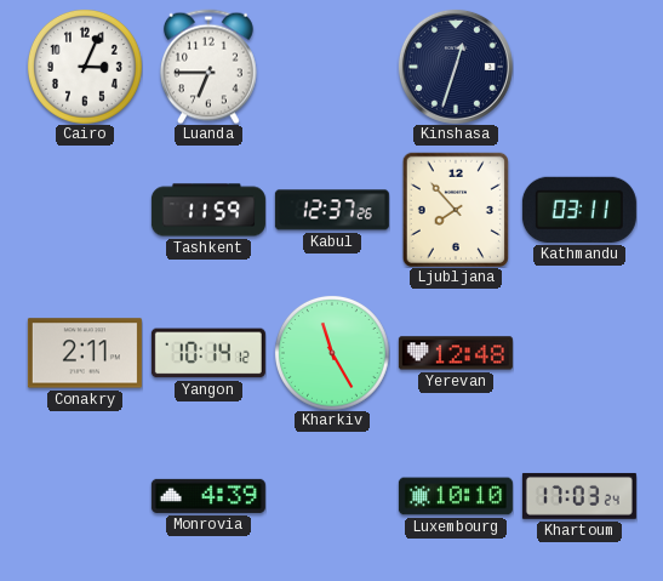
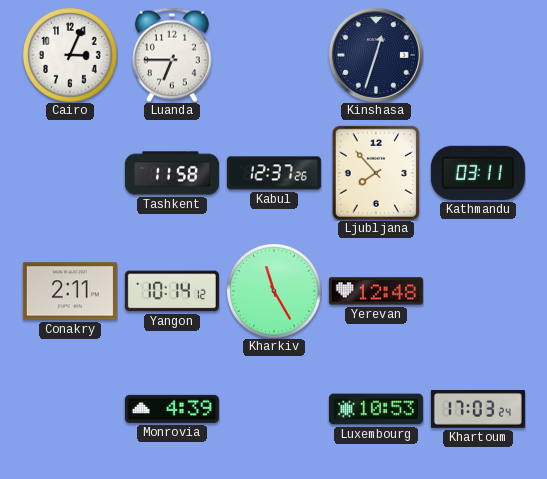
Tashkent: 11:59 -> 11:58
Luxembourg: 10:10 -> 10:53
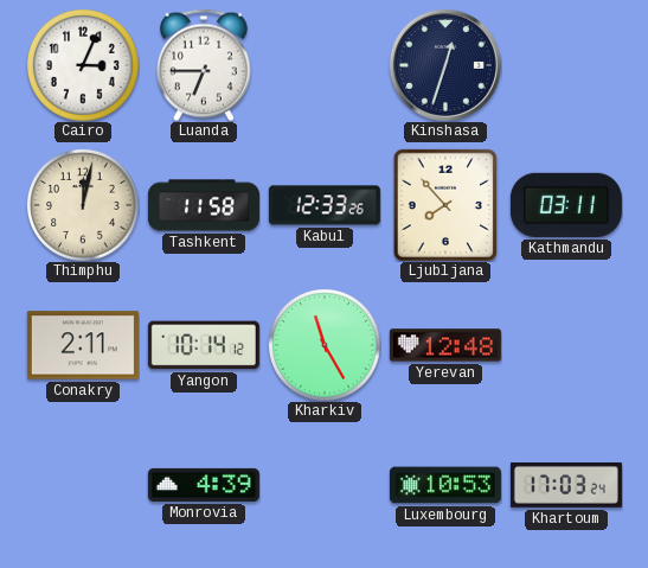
Thimphu: none -> 12:02
Kabul: 12:37 -> 12:33
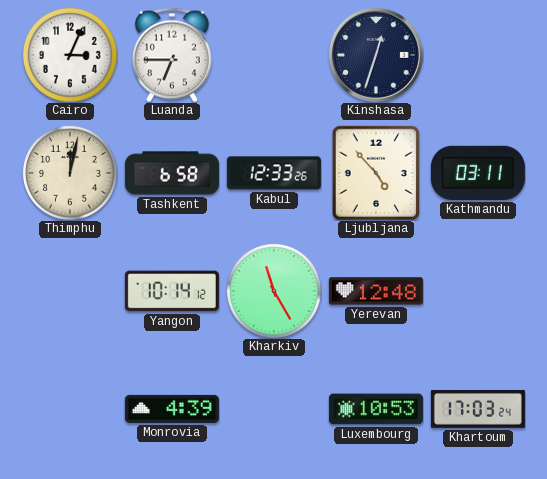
Tashkent: 11:58 -> 6:58
Ljubljana: 7:53 -> 4:53
Conakry: 2:11 -> none
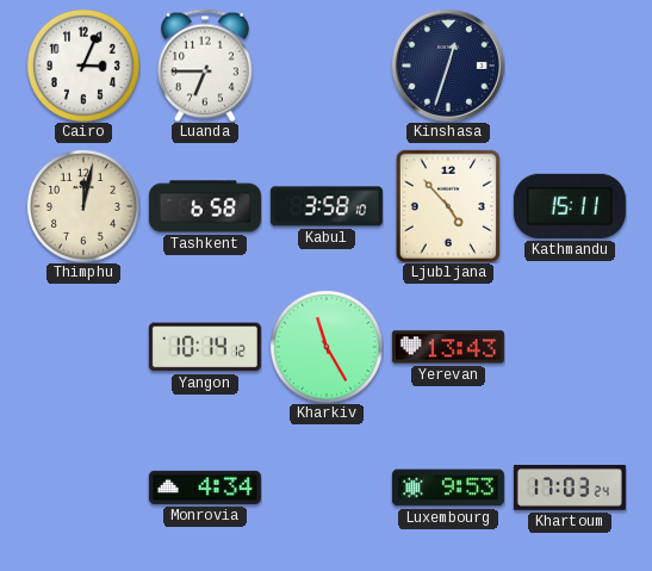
Kabul: 12:33 -> 3:58
Kathmandu: 03:11 -> 15:11
Yerevan: 12:48 -> 13:43
Monrovia: 4:39 -> 4:34
Luxembourg: 10:53 -> 9:53
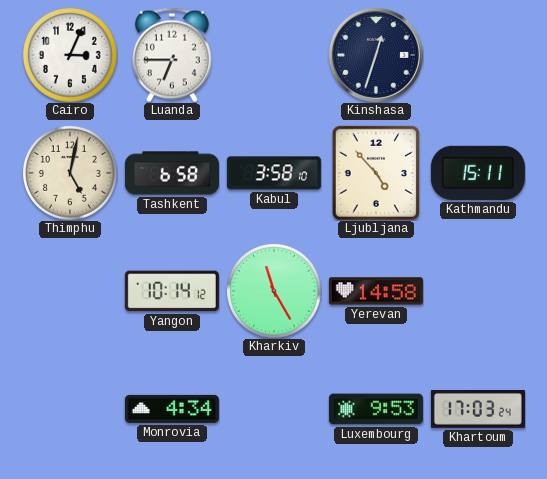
Thimphu: 12:02 -> 5:02
Yerevan: 13:43 -> 14:58
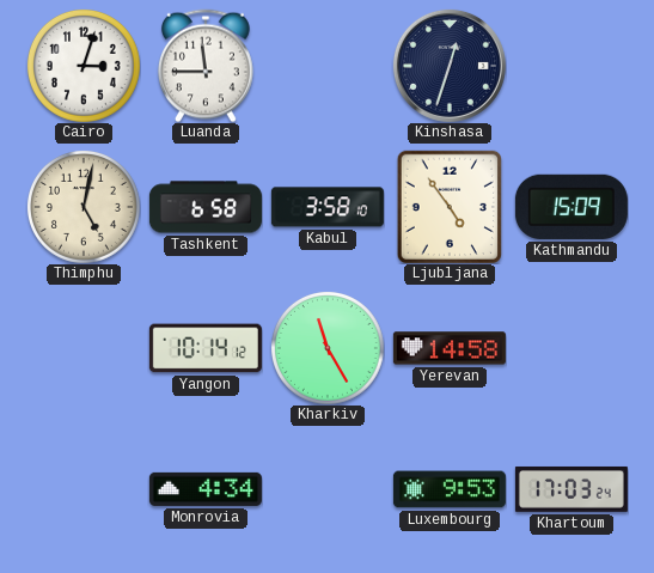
Cairo: 3:04 -> 3:03
Luanda: 6:45 -> 11:45
Ljubljana: 4:53 -> 4:54
Kathmandu: 15:11 -> 15:09
